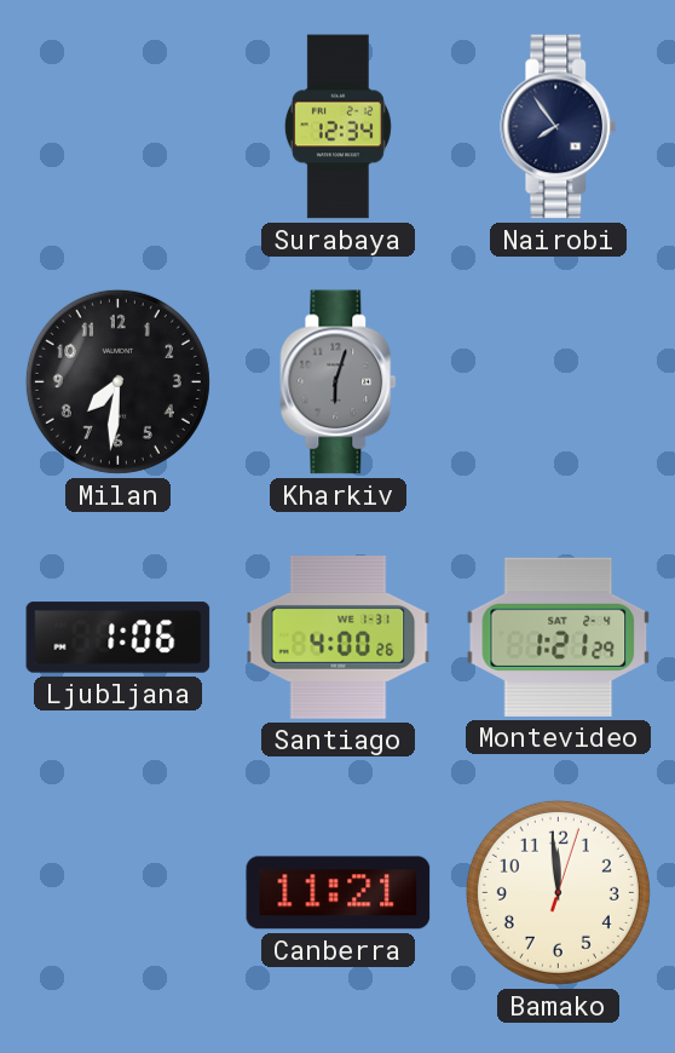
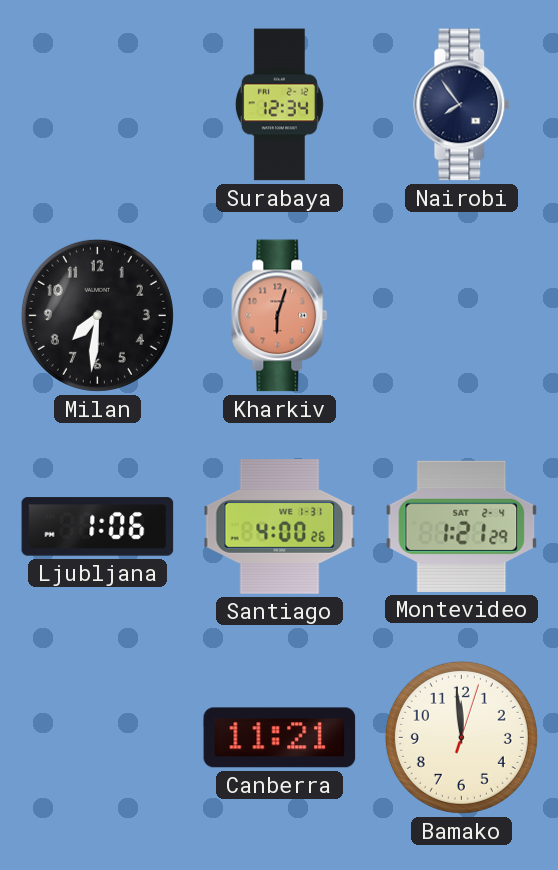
Kharkiv dial: grey -> salmon
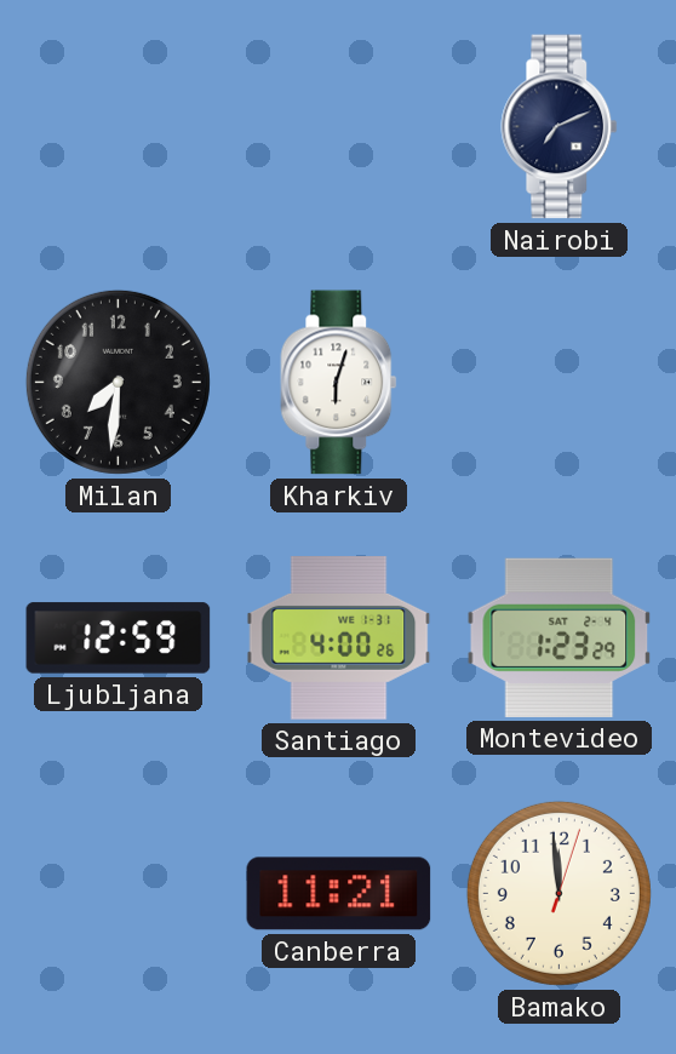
Surabaya: 12:34 -> none
Nairobi: 7:54 -> 7:11
Kharkiv dial: salmon -> white
Ljubljana: 1:06 -> 12:59
Montevideo: 1:21 -> 1:23
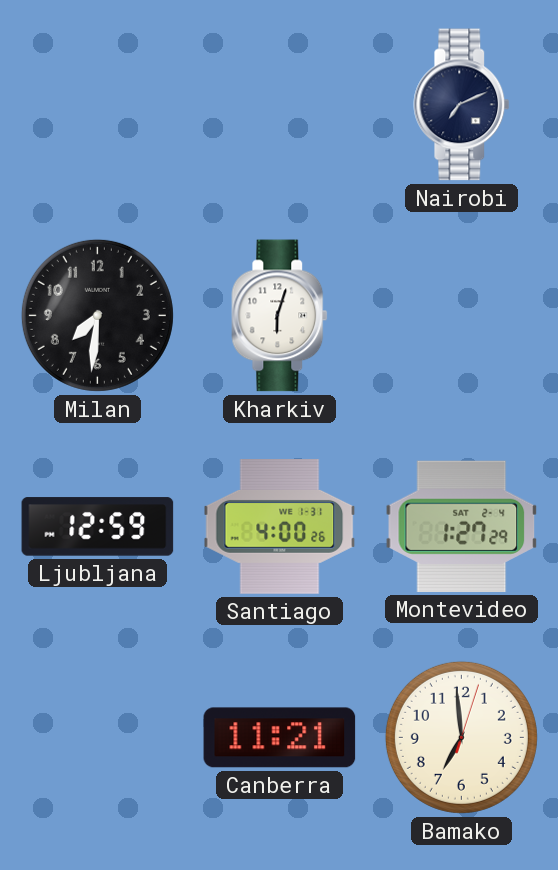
Montevideo: 1:23 -> 1:27
Bamako: 11:59 -> 6:59
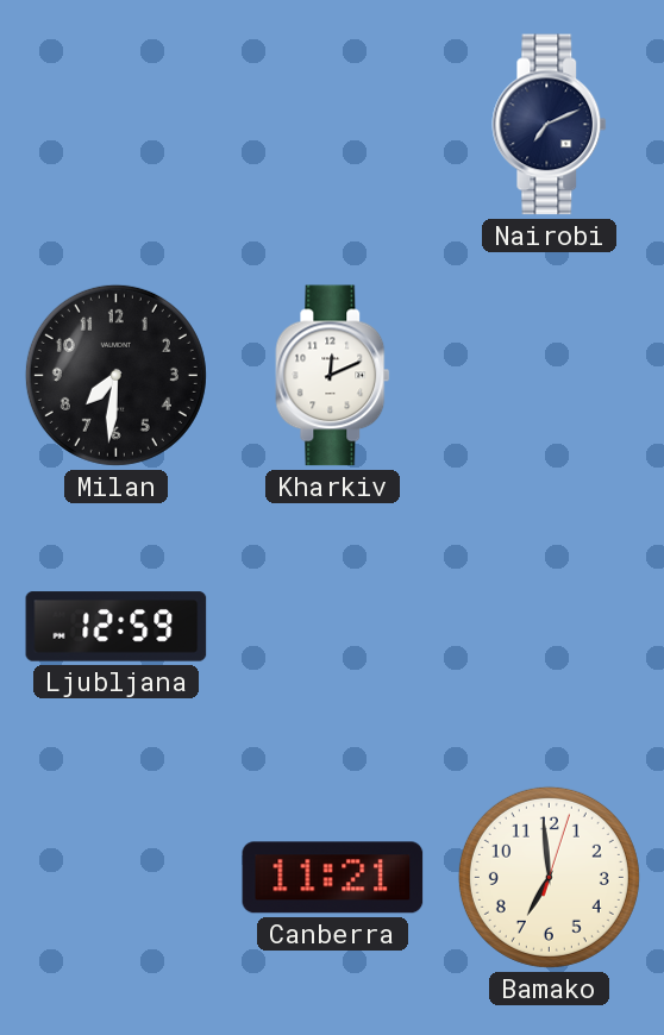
Kharkiv: 6:03 -> 12:11
Santiago: 4:00 -> none
Montevideo: 1:27 -> none
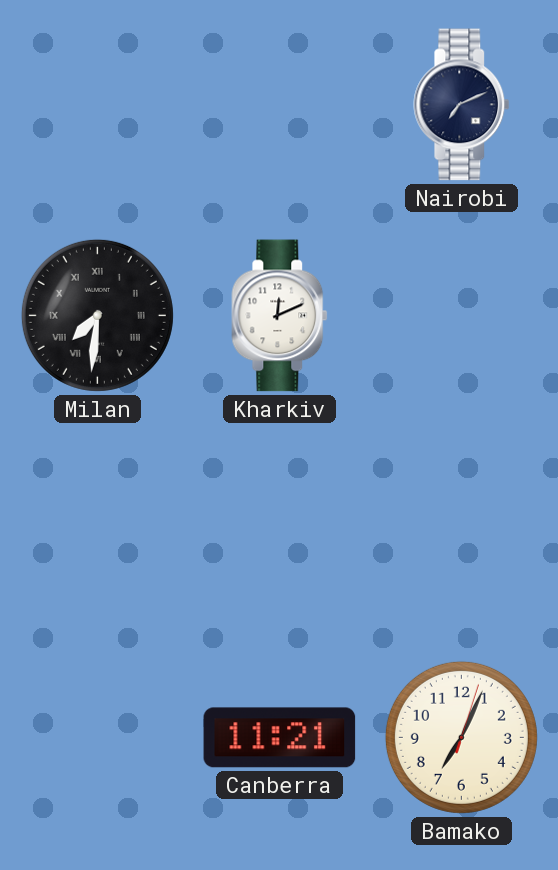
Milan numerals: Arabic -> Roman
Ljubljana: 12:59 -> none
Bamako: 6:59 -> 7:04
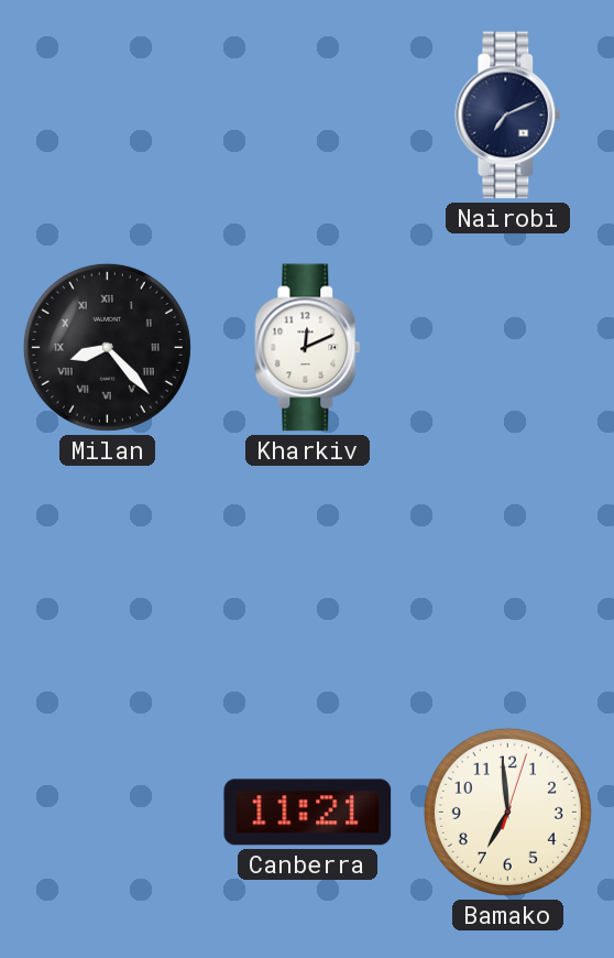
Milan: 7:31 -> 8:23
Bamako: 7:04 -> 6:59
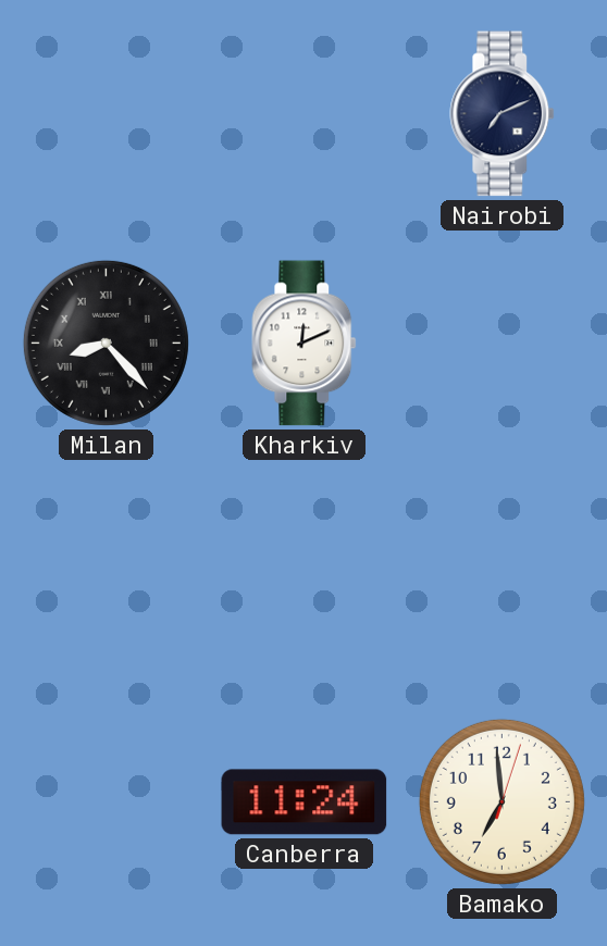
Canberra: 11:21 -> 11:24
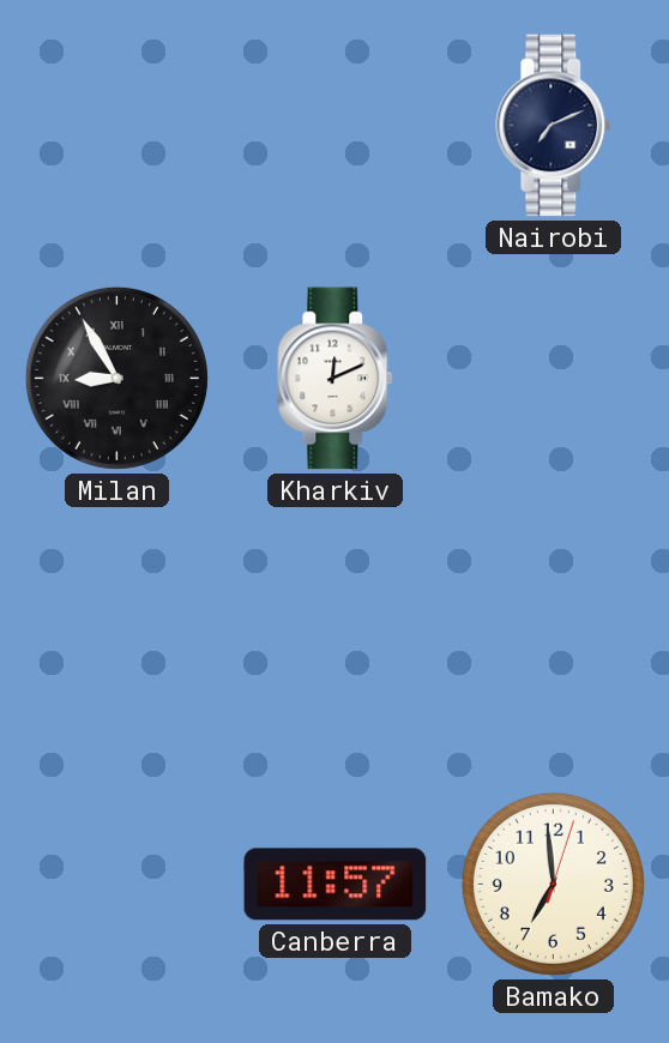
Milan: 8:23 -> 8:55
Canberra: 11:24 -> 11:57
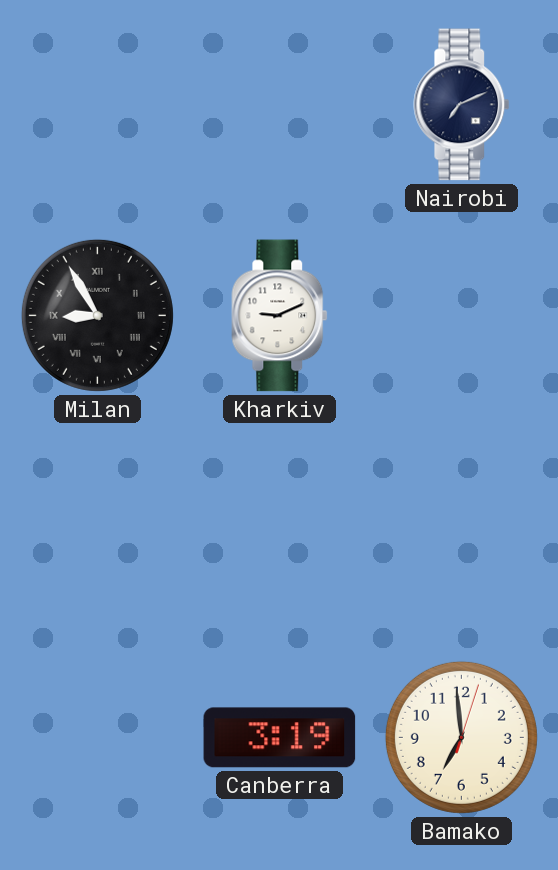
Kharkiv: 12:11 -> 9:11
Canberra: 11:57 -> 3:19
